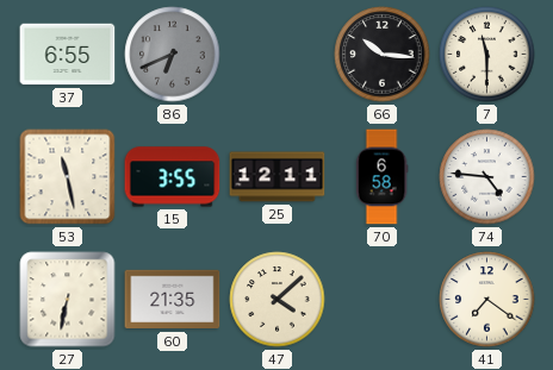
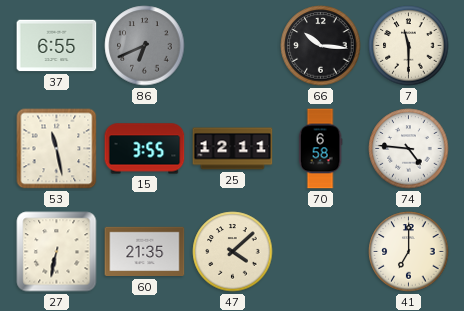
41: 7:21 -> 7:00
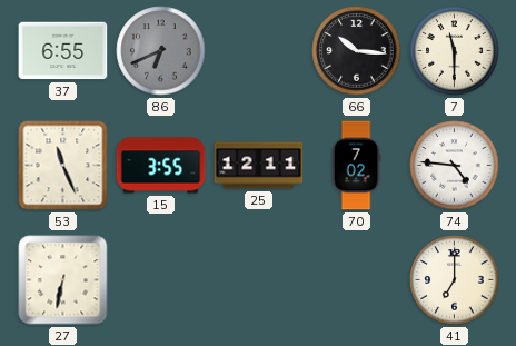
53: 11:28 -> 11:26
70: 6:58 -> 7:02
60: 21:35 -> none
47: 4:08 -> none
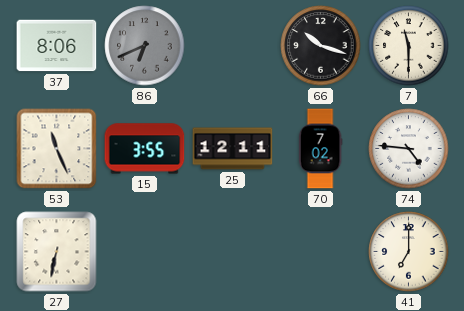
37: 6:55 -> 8:06
66: 10:16 -> 10:18
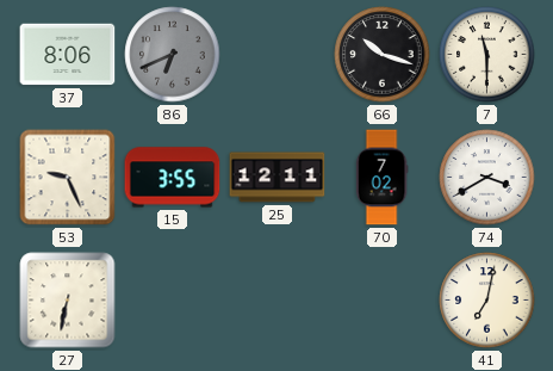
53: 11:26 -> 9:26
74: 4:46 -> 3:40
41: 7:00 -> 7:02
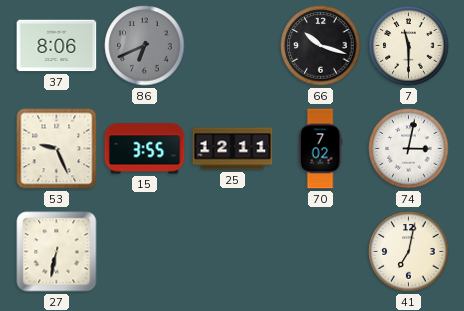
74: 3:40 -> 3:02
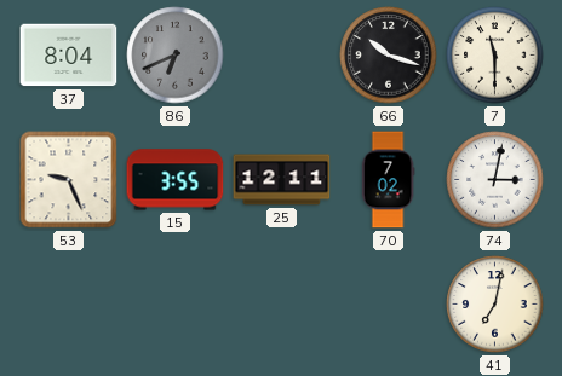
37: 8:06 -> 8:04
27: 6:32 -> none
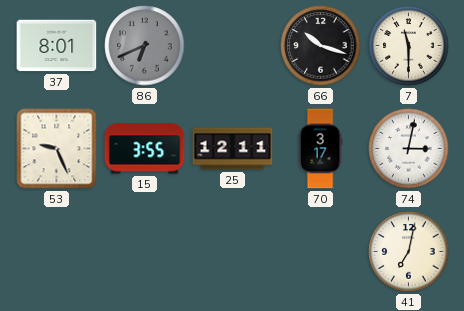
37: 8:04 -> 8:01
70: 7:02 -> 3:17
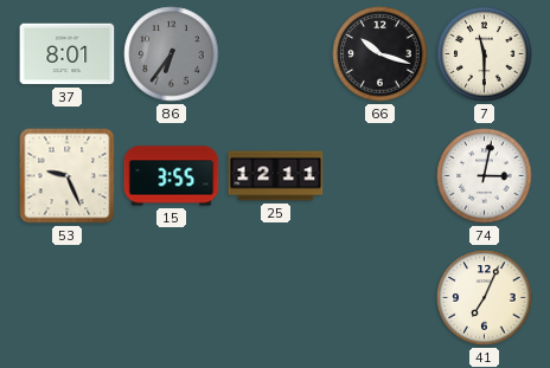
86: 6:41 -> 6:36
70: 3:17 -> none
41: 7:02 -> 7:04
